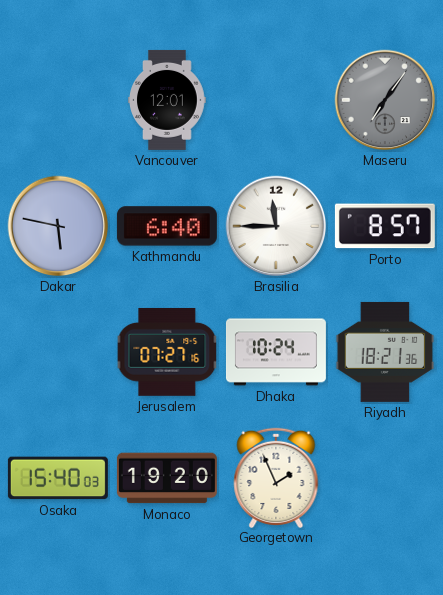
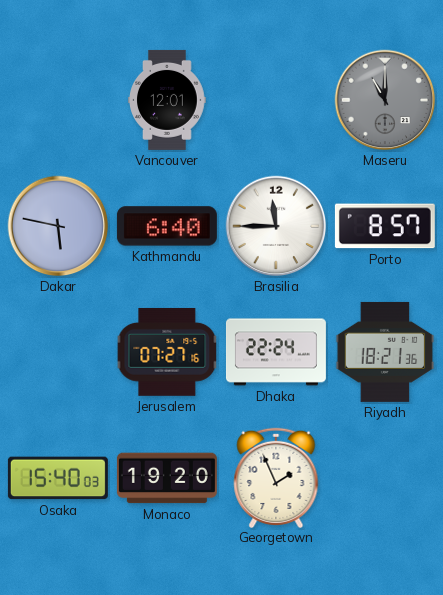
Maseru: 7:06 -> 11:00
Dhaka: 10:24 -> 22:24
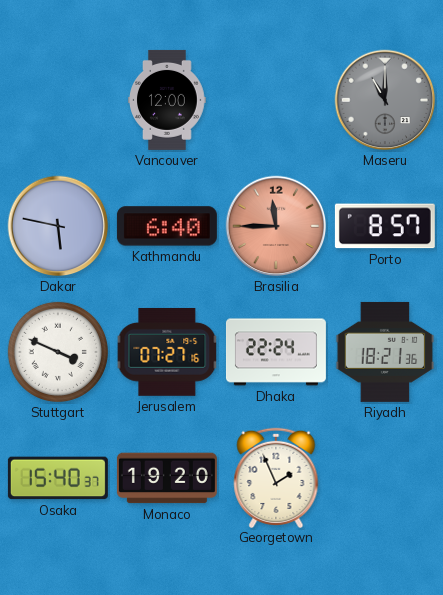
Vancouver: 12:01 -> 12:00
Brasilia dial: white -> salmon
Stuttgart: none -> 3:49
Osaka: 15:40:03 -> 15:40:37
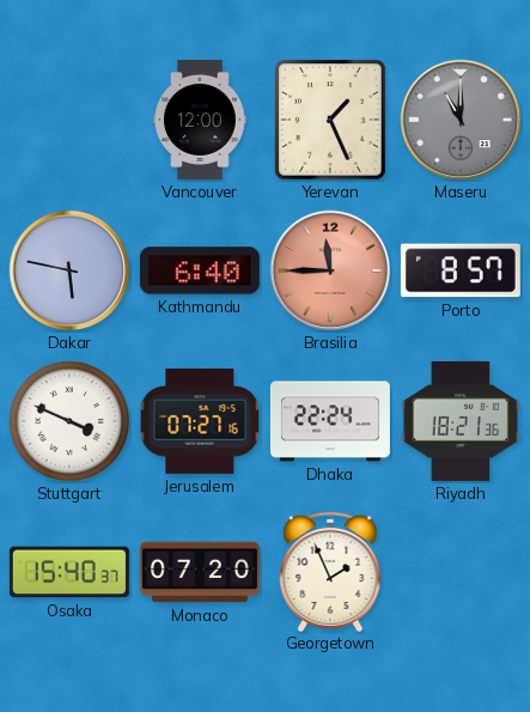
Yerevan: none -> 1:26
Monaco: 19:20 -> 07:20
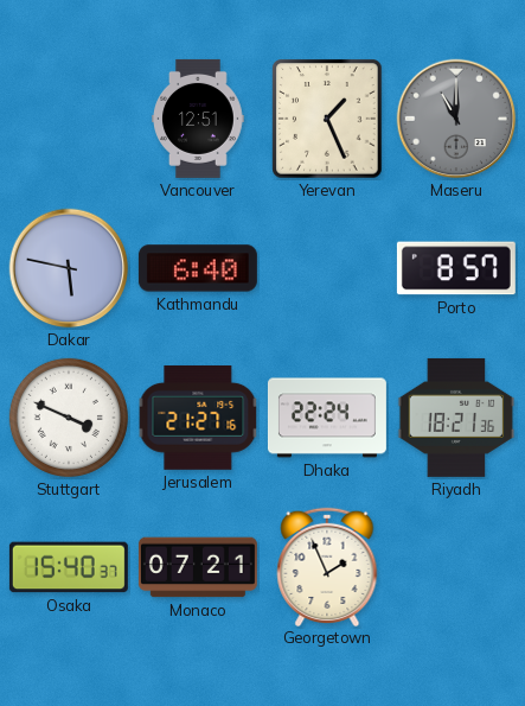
Vancouver: 12:00 -> 12:51
Brasilia: 11:45 -> none
Jerusalem: 07:27 -> 21:27
Monaco: 07:20 -> 07:21
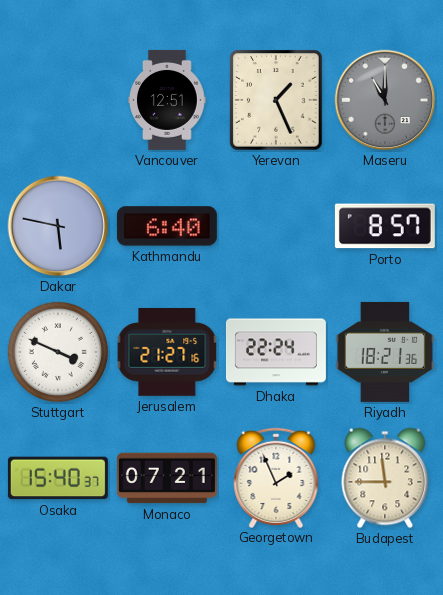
Budapest: none -> 11:45
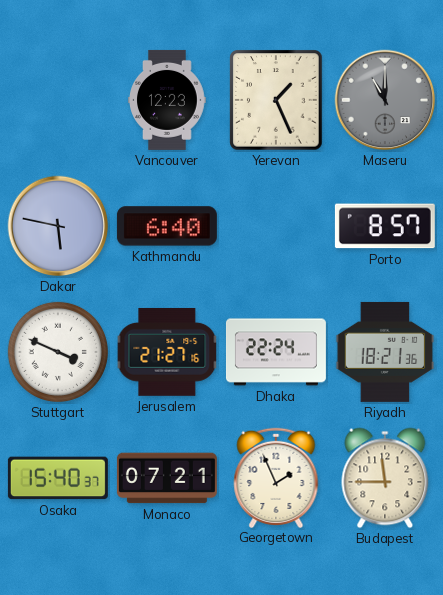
Vancouver: 12:51 -> 12:23
